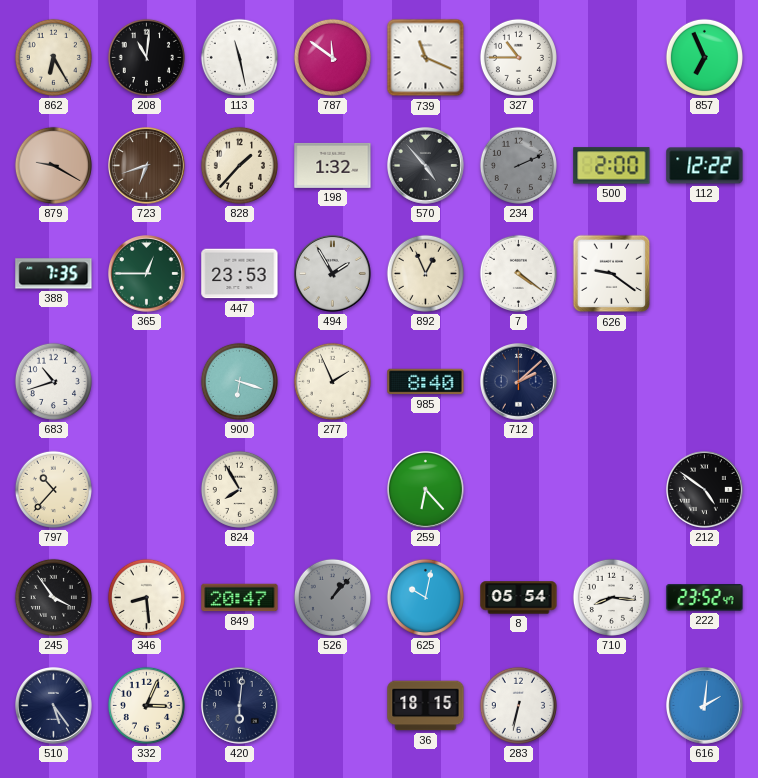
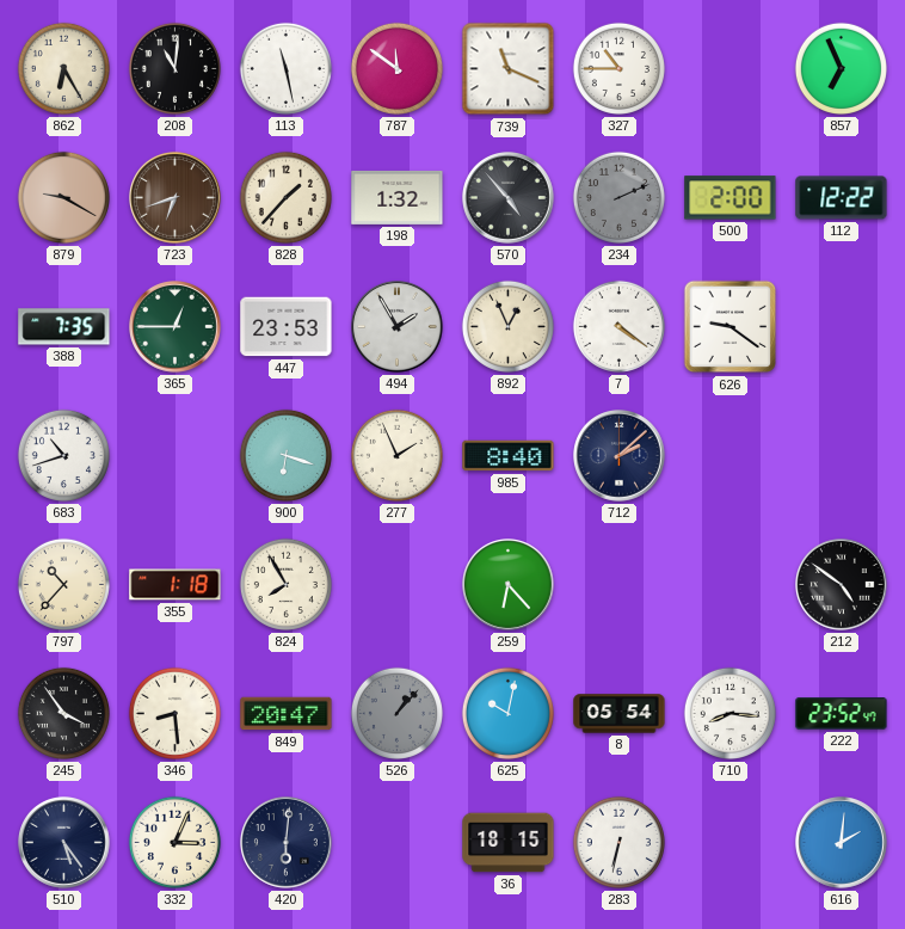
355: none -> 1:18
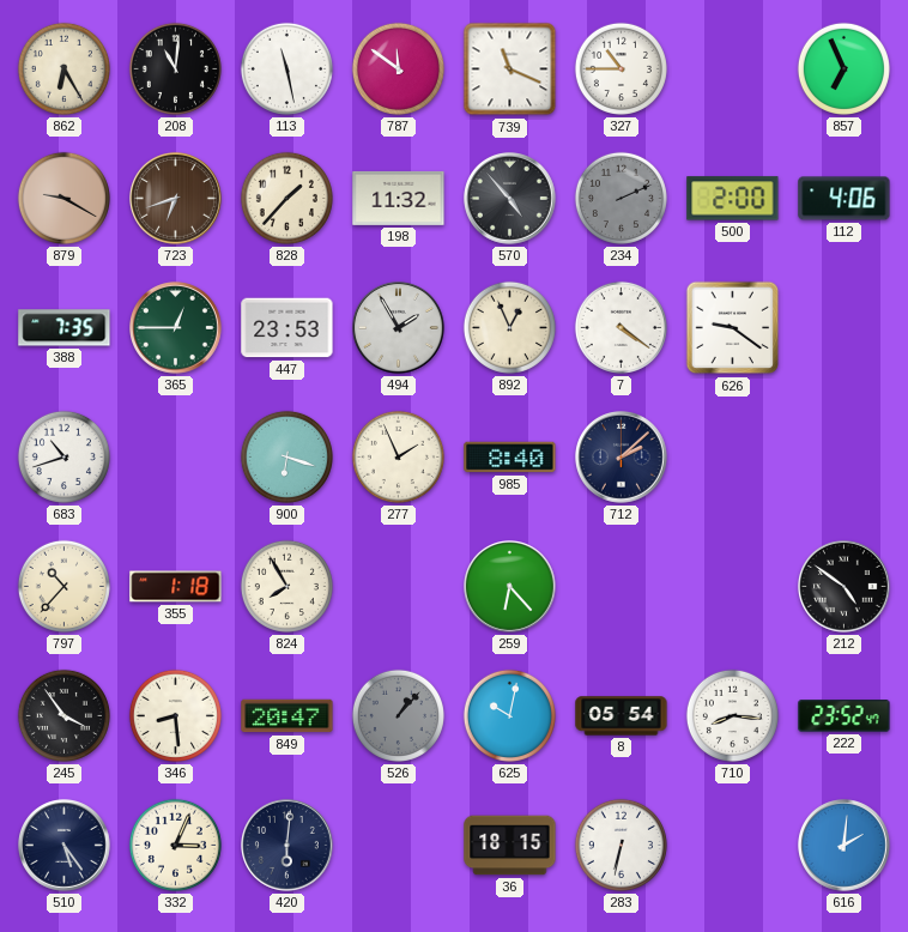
198: 1:32 -> 11:32
112: 12:22 -> 4:06
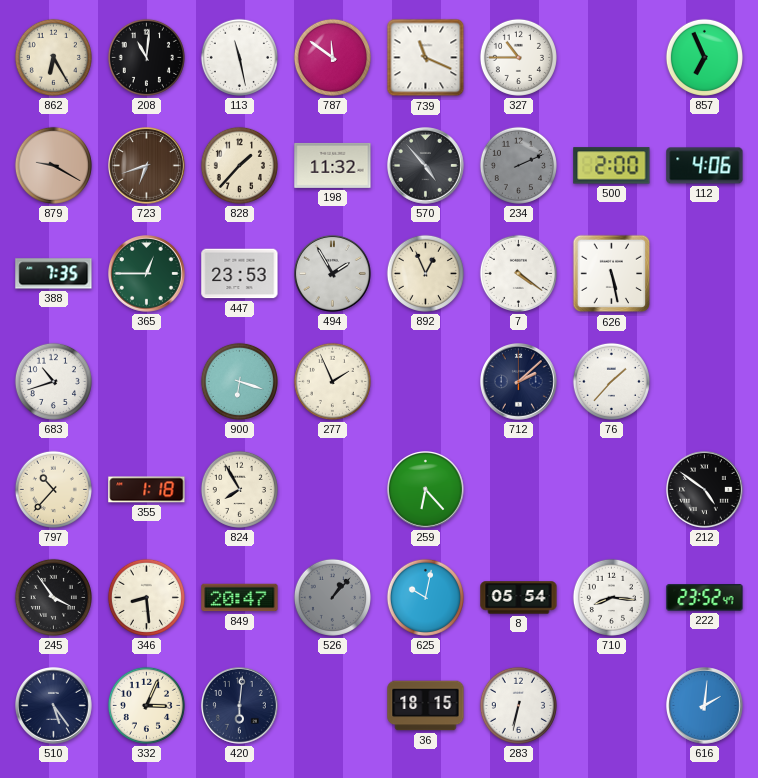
626: 9:21 -> 5:28
985: 8:40 -> none
76: none -> 1:37
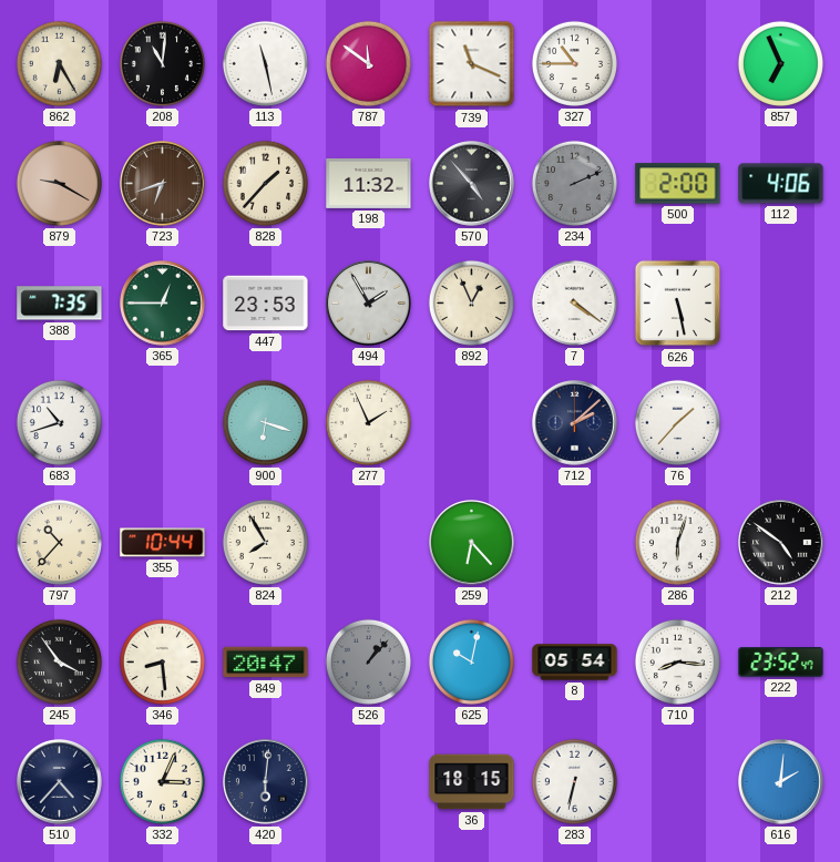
355: 1:18 -> 10:44
286: none -> 6:03
510: 5:24 -> 4:37
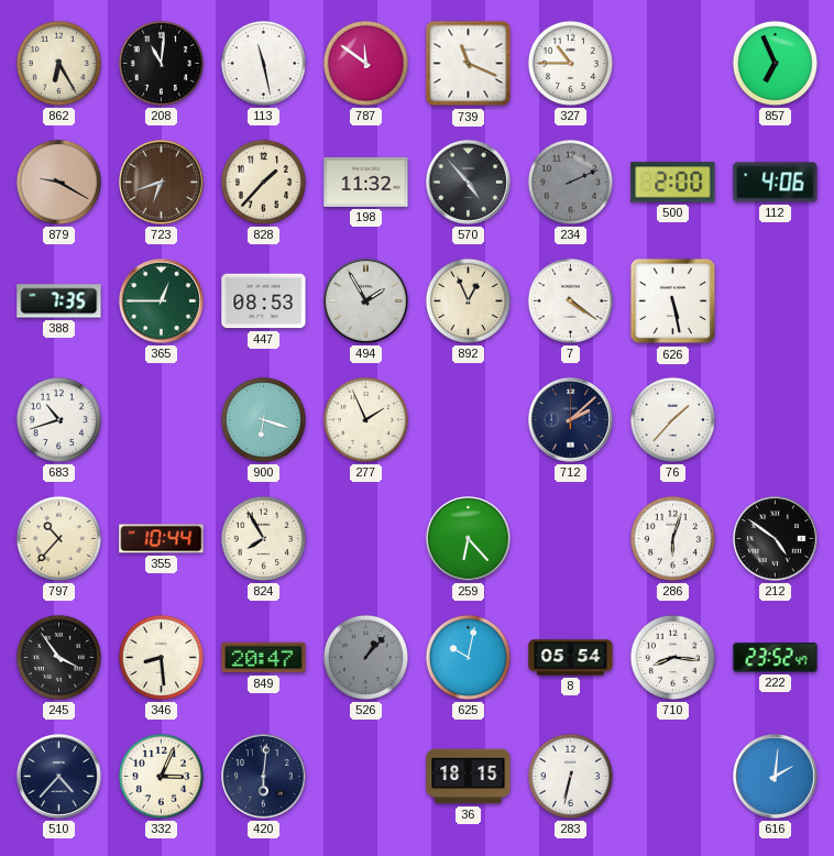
447: 23:53 -> 08:53
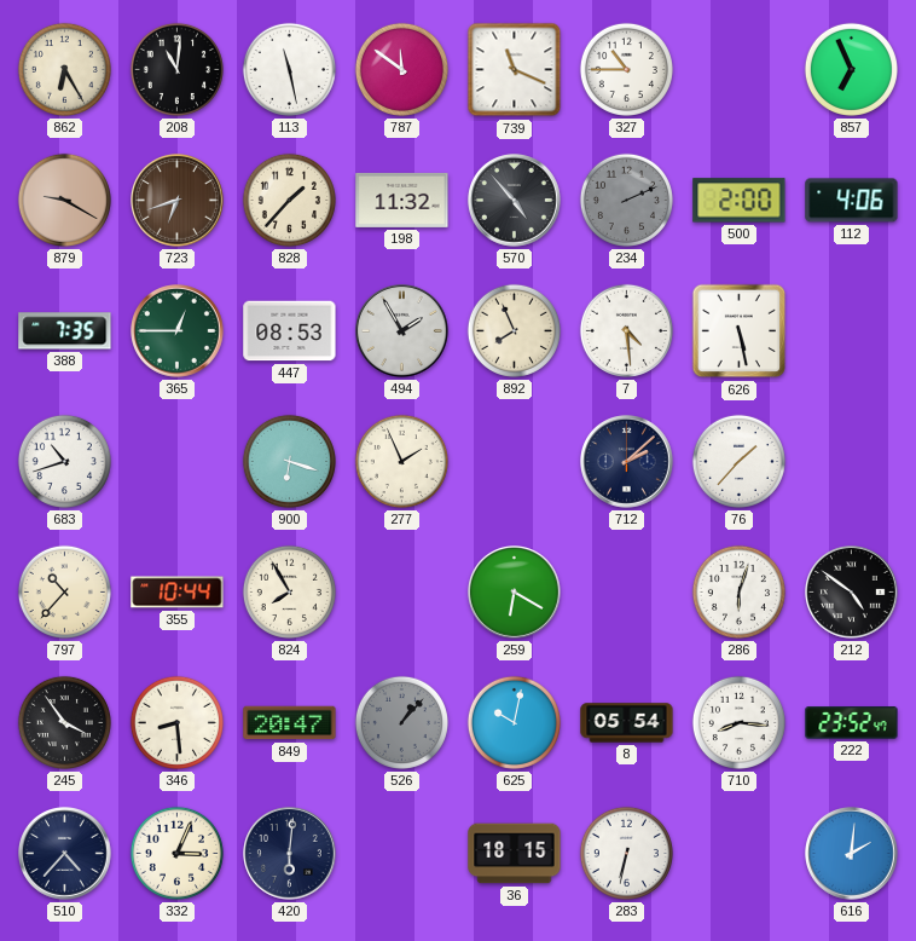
892: 12:56 -> 7:56
7: 4:21 -> 4:29
259: 6:23 -> 6:20
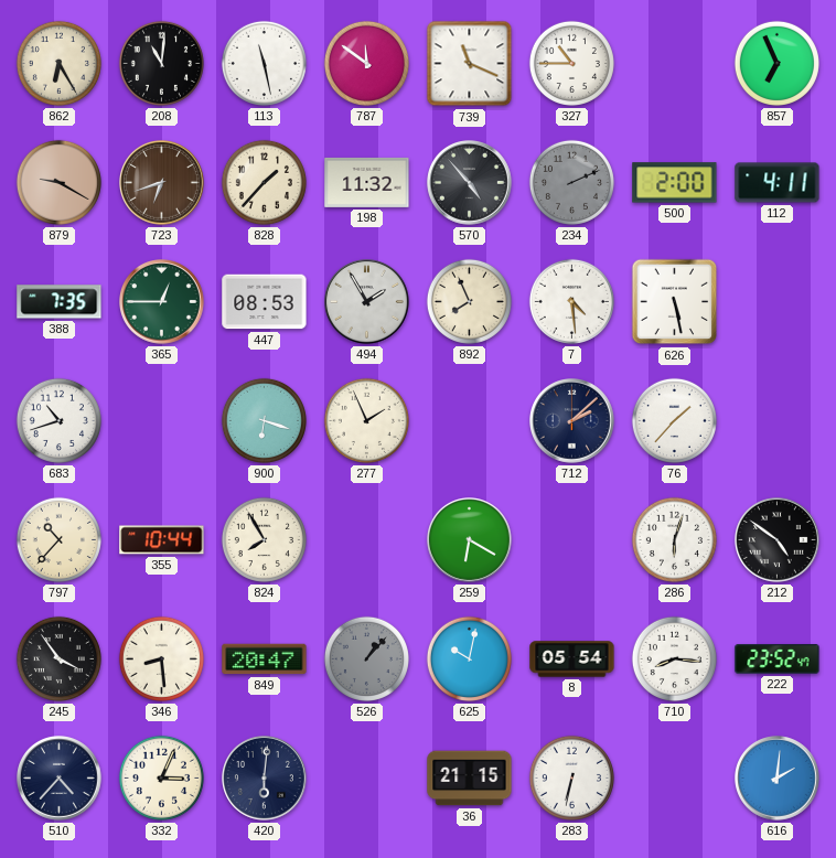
112: 4:06 -> 4:11
36: 18:15 -> 21:15
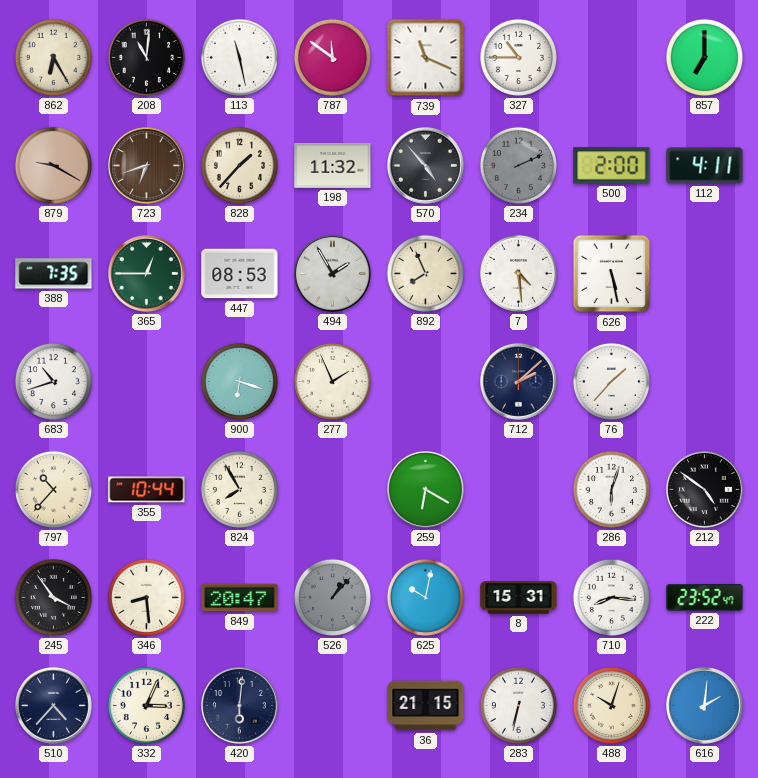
857: 6:56 -> 7:00
8: 05:54 -> 15:31
488: none -> 10:03
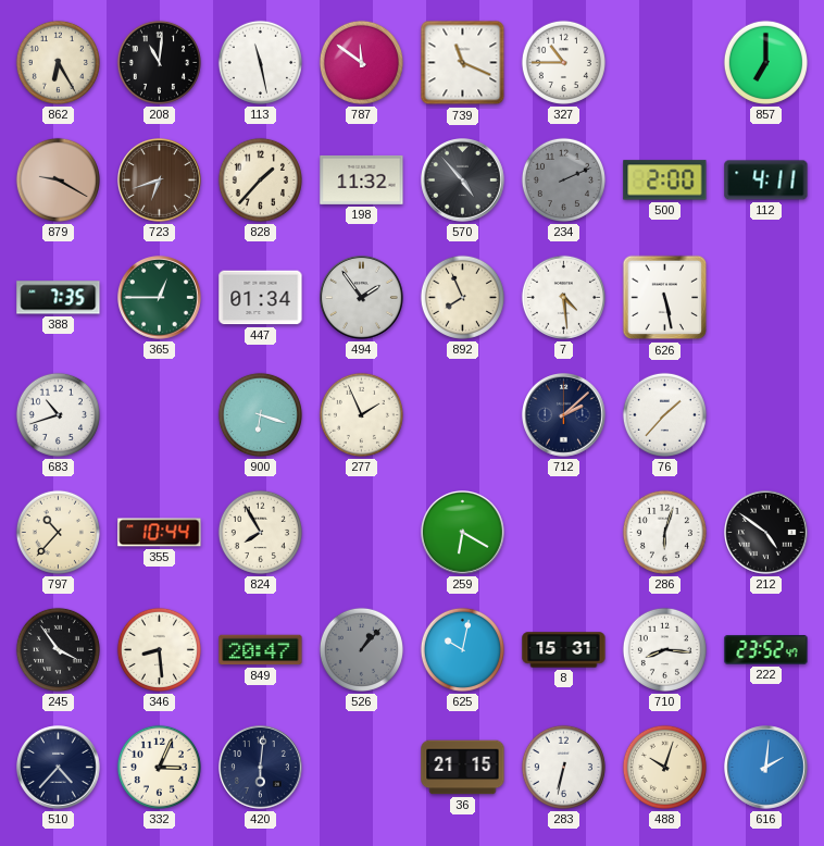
447: 08:53 -> 01:34
494: 1:55 -> 1:54
